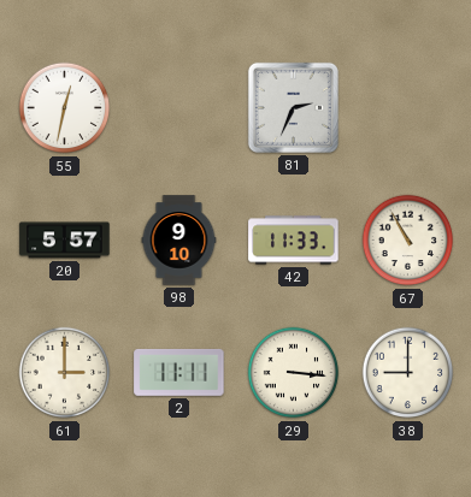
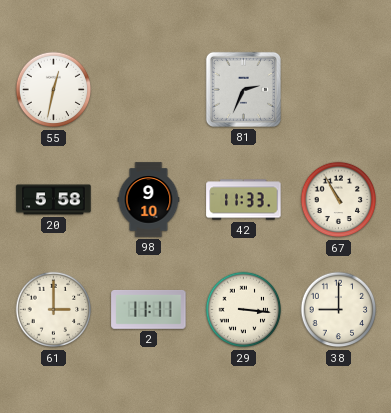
20: 5:57 -> 5:58
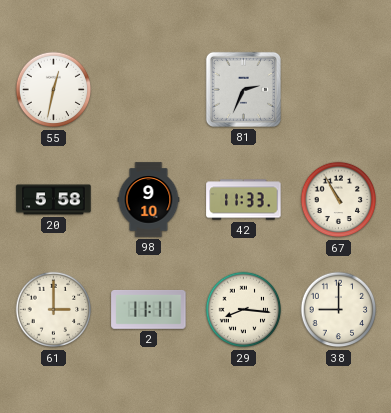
29: 3:16 -> 8:16
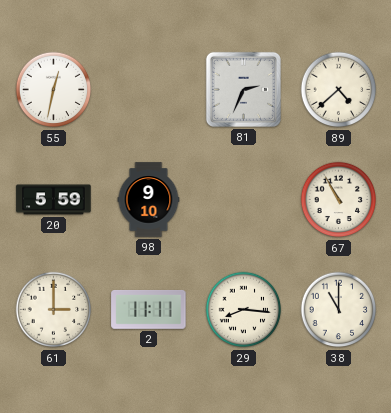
89: none -> 4:38
20: 5:58 -> 5:59
42: 11:33 -> none
38: 9:00 -> 11:00
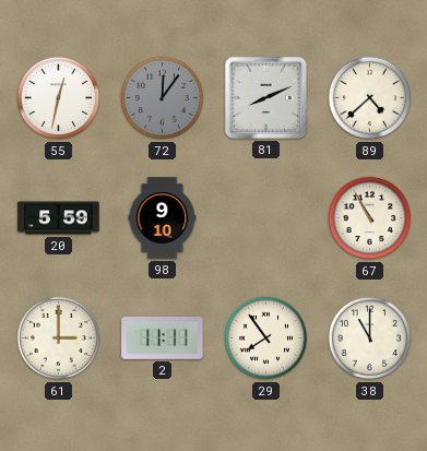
72: none -> 12:06
81: 2:34 -> 8:11
29: 8:16 -> 7:54
